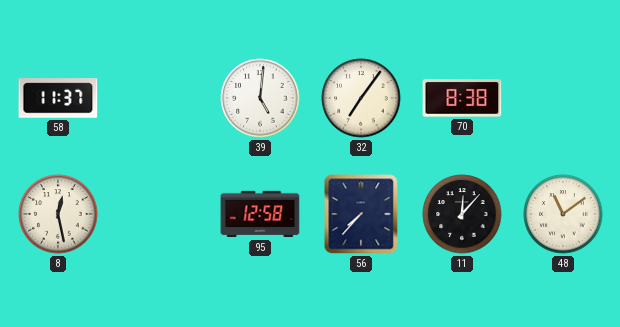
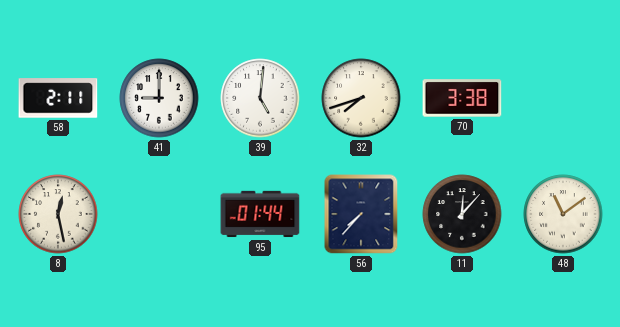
58: 11:37 -> 2:11
41: none -> 9:00
32: 7:06 -> 7:42
70: 8:38 -> 3:38
95: 12:58 -> 01:44
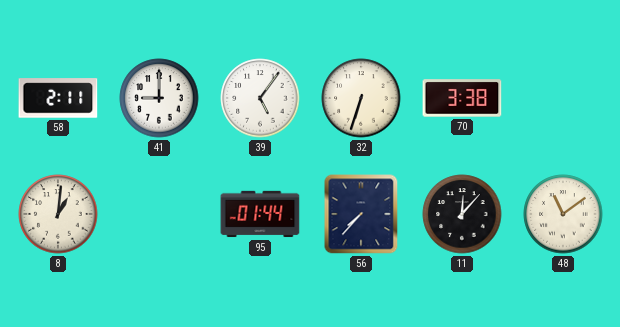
39: 5:01 -> 5:06
32: 7:42 -> 6:33
8: 12:28 -> 1:01
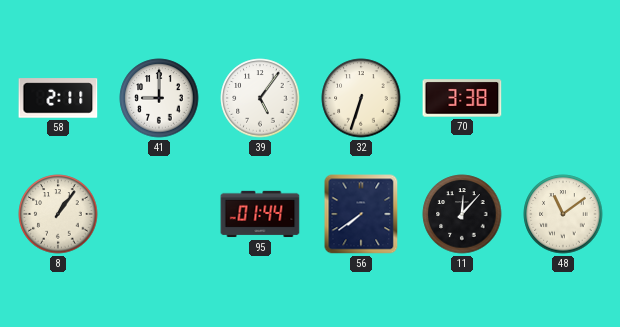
8: 1:01 -> 1:06
56: 7:37 -> 7:39
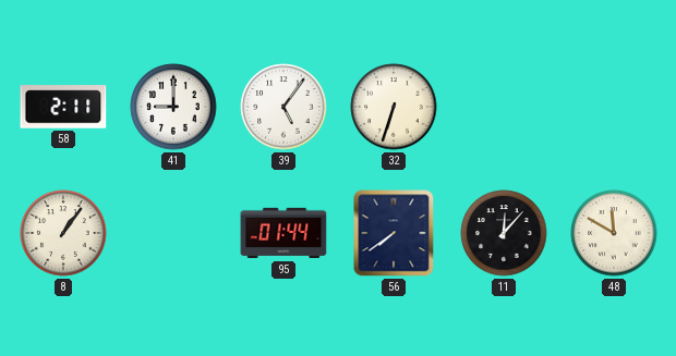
70: 3:38 -> none
48: 11:09 -> 11:50
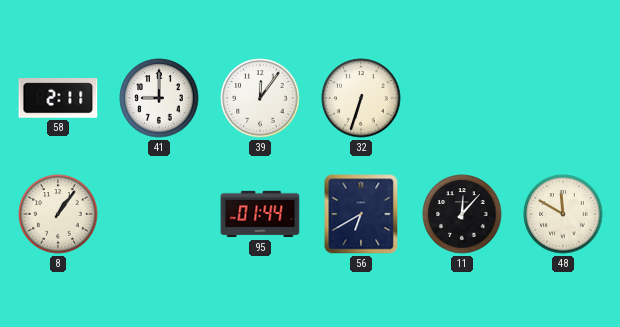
39: 5:06 -> 12:06
56: 7:39 -> 6:40
